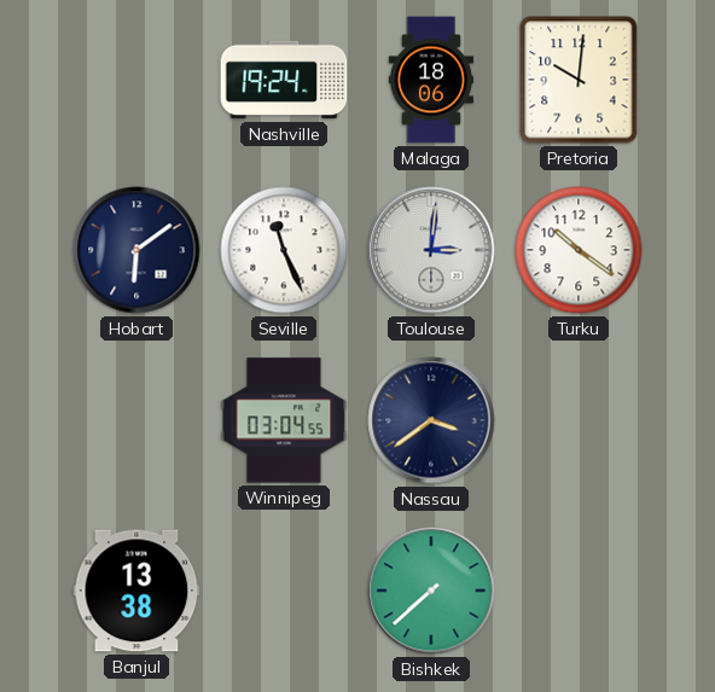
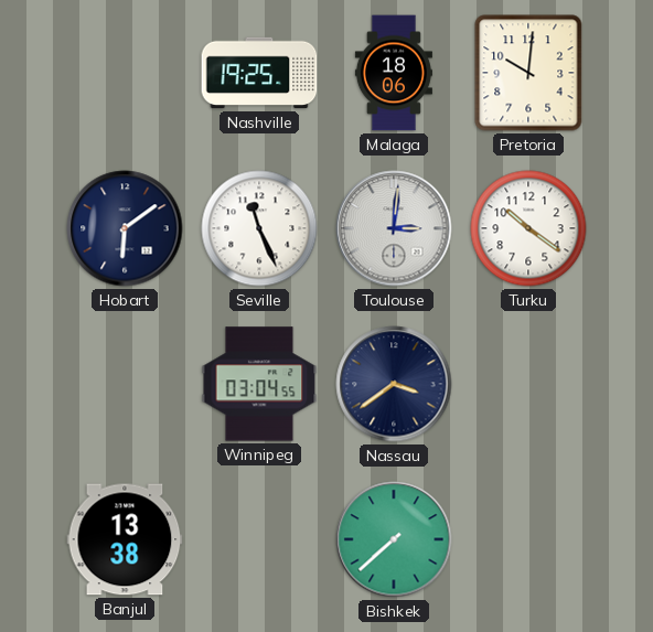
Nashville: 19:24 -> 19:25
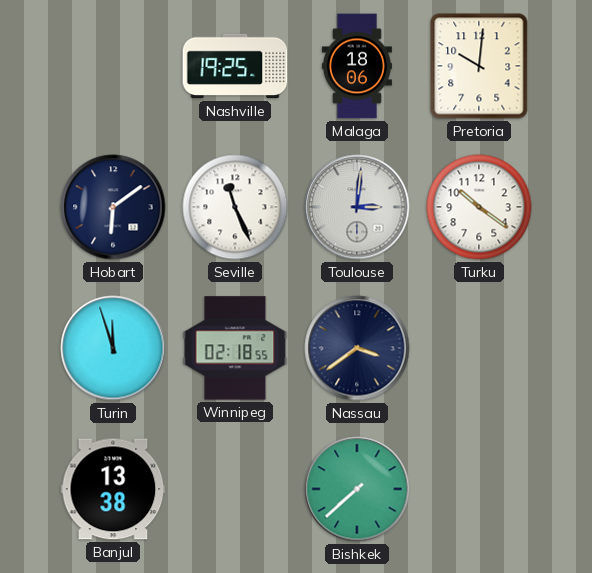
Turin: none -> 11:57
Winnipeg: 03:04 -> 02:18
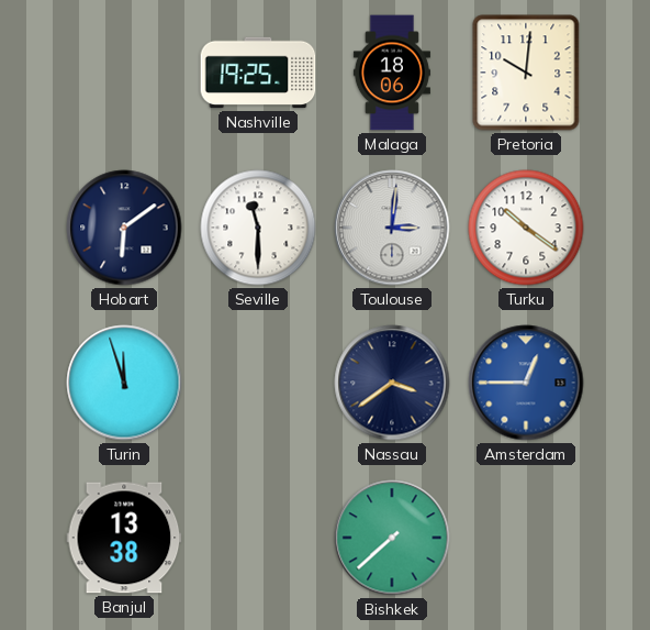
Seville: 11:26 -> 11:30
Winnipeg: 02:18 -> none
Amsterdam: none -> 12:45
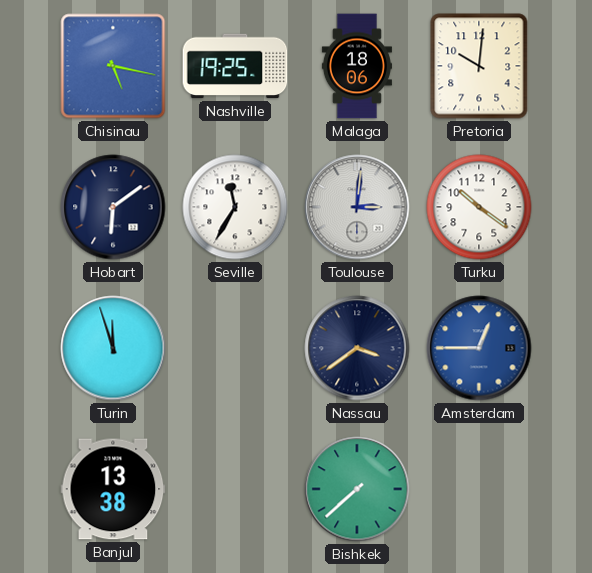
Chisinau: none -> 5:17
Seville: 11:30 -> 11:35
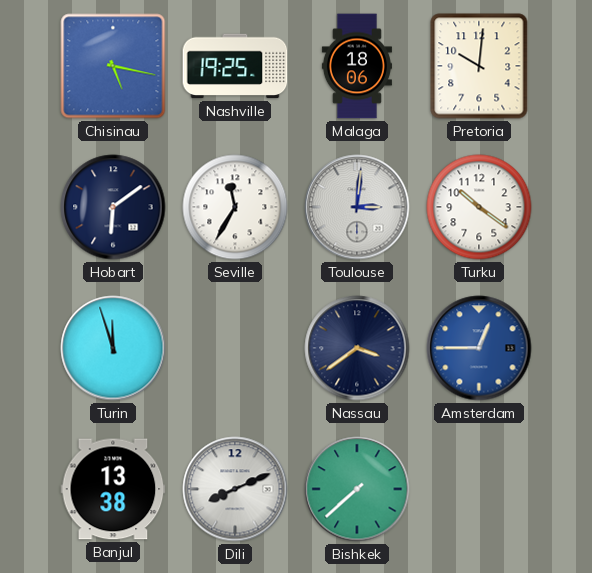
Dili: none -> 8:11
